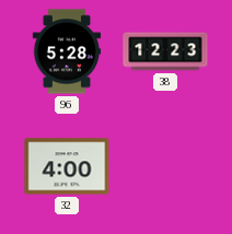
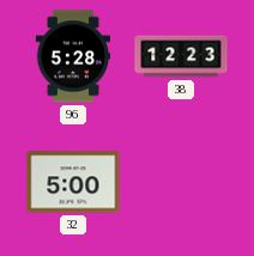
32: 4:00 -> 5:00
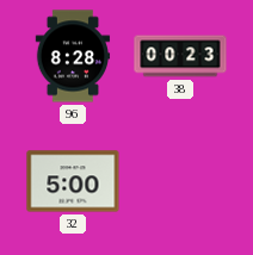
96: 5:28 -> 8:28
38: 12:23 -> 00:23
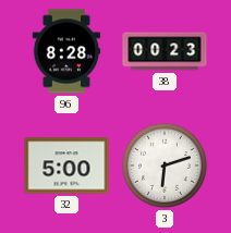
3: none -> 6:12
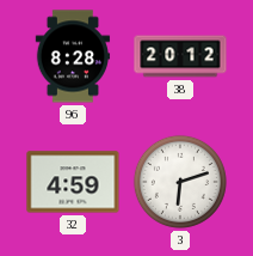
38: 00:23 -> 20:12
32: 5:00 -> 4:59
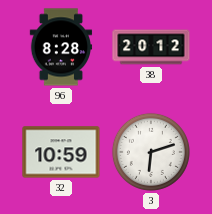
32: 4:59 -> 10:59
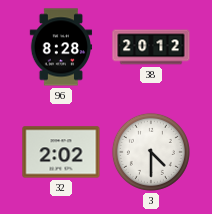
32: 10:59 -> 2:02
3: 6:12 -> 4:30
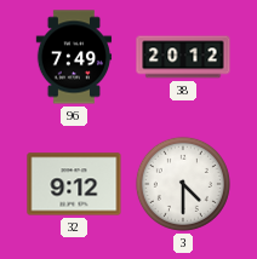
96: 8:28 -> 7:49
32: 2:02 -> 9:12
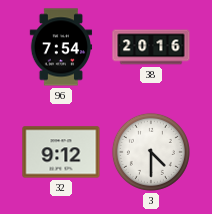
96: 7:49 -> 7:54
38: 20:12 -> 20:16
